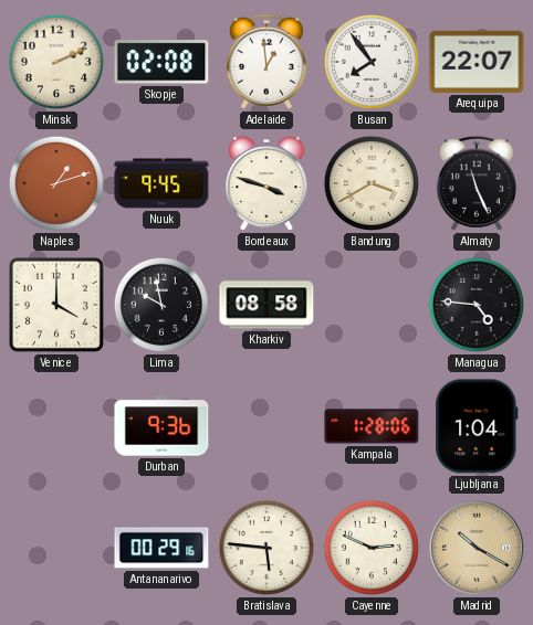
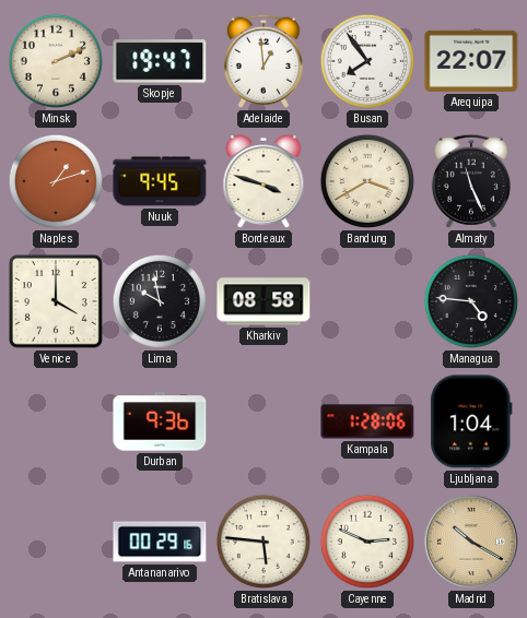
Skopje: 02:08 -> 19:47
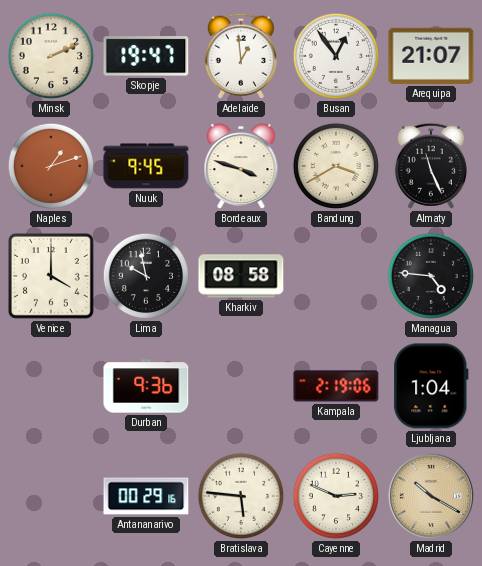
Busan: 7:54 -> 12:54
Arequipa: 22:07 -> 21:07
Kampala: 1:28 -> 2:19
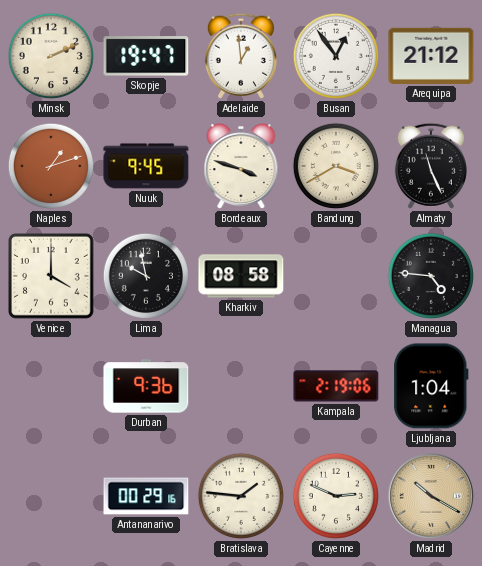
Arequipa: 21:07 -> 21:12
Bratislava: 5:46 -> 1:46
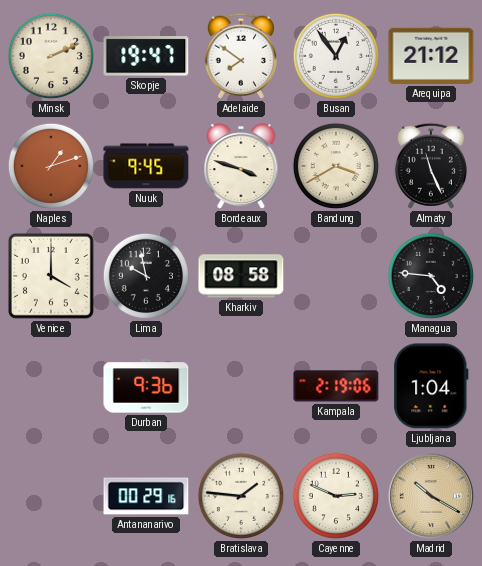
Adelaide: 12:59 -> 7:51
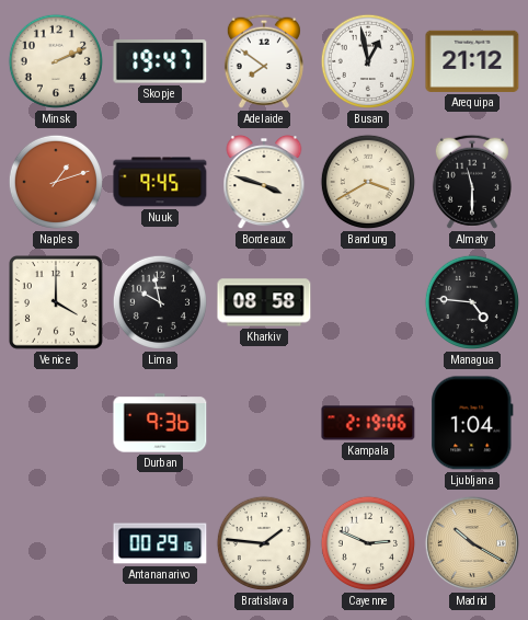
Busan: 12:54 -> 12:58
Almaty: 11:26 -> 11:30
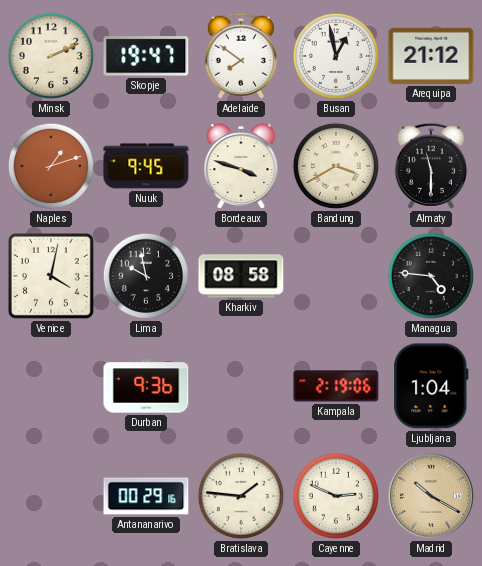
Venice: 4:00 -> 4:02
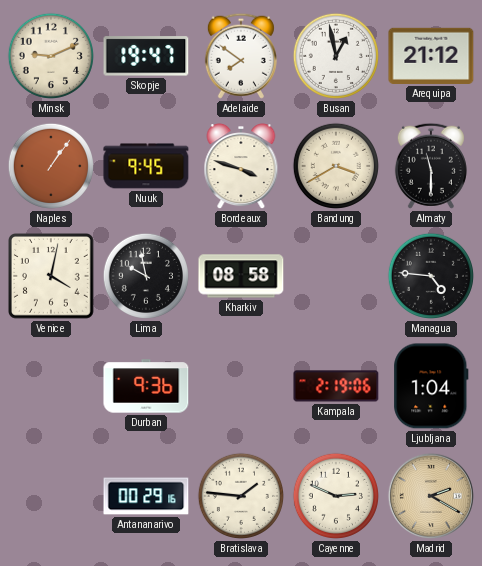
Minsk: 2:11 -> 9:11
Naples: 1:12 -> 1:06
Madrid: 10:20 -> 2:20
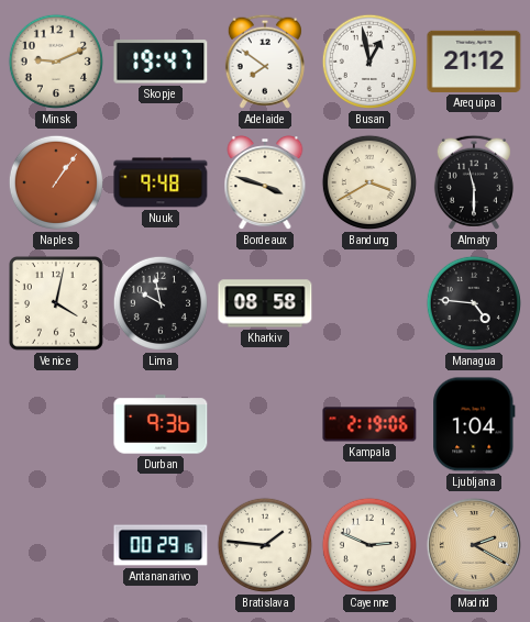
Nuuk: 9:45 -> 9:48
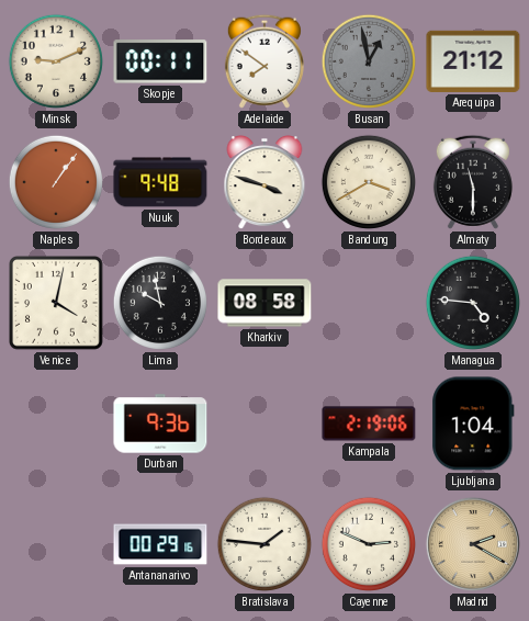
Skopje: 19:47 -> 00:11
Busan dial: white -> grey
